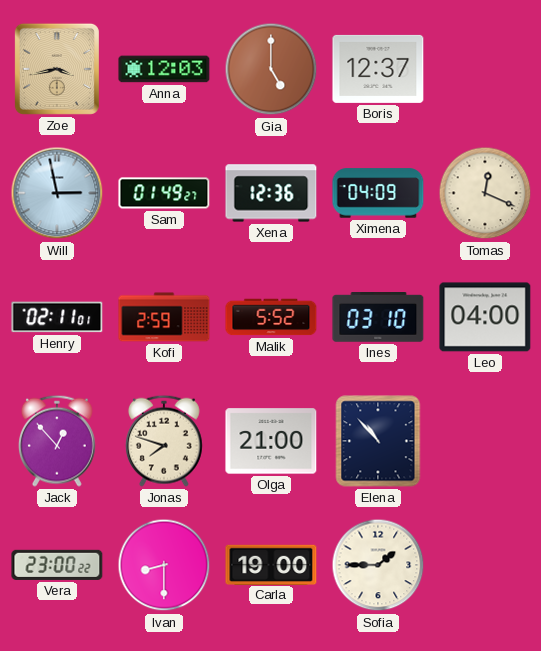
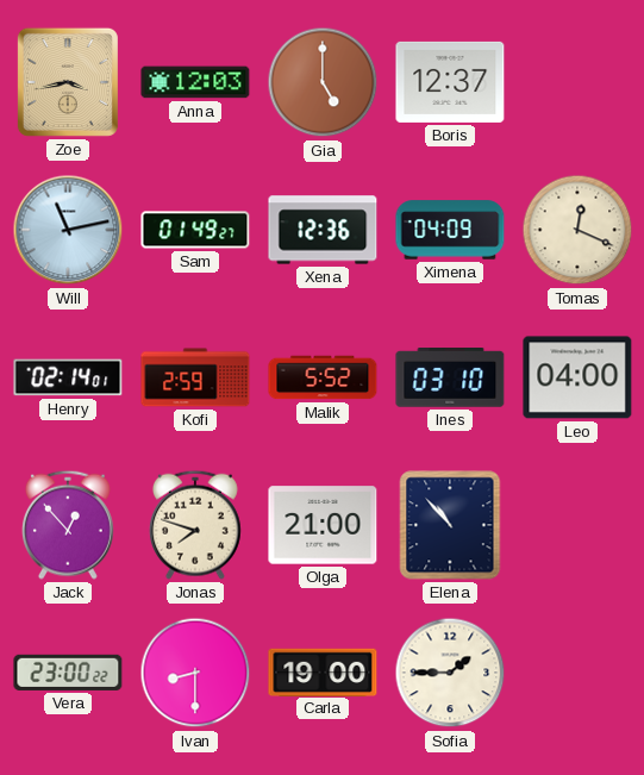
Will: 2:58 -> 11:13
Henry: 02:11 -> 02:14
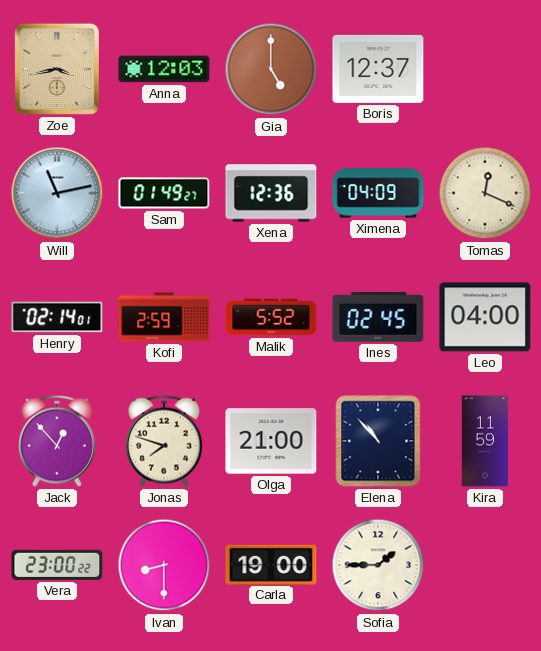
Ines: 03:10 -> 02:45
Kira: none -> 11:59
